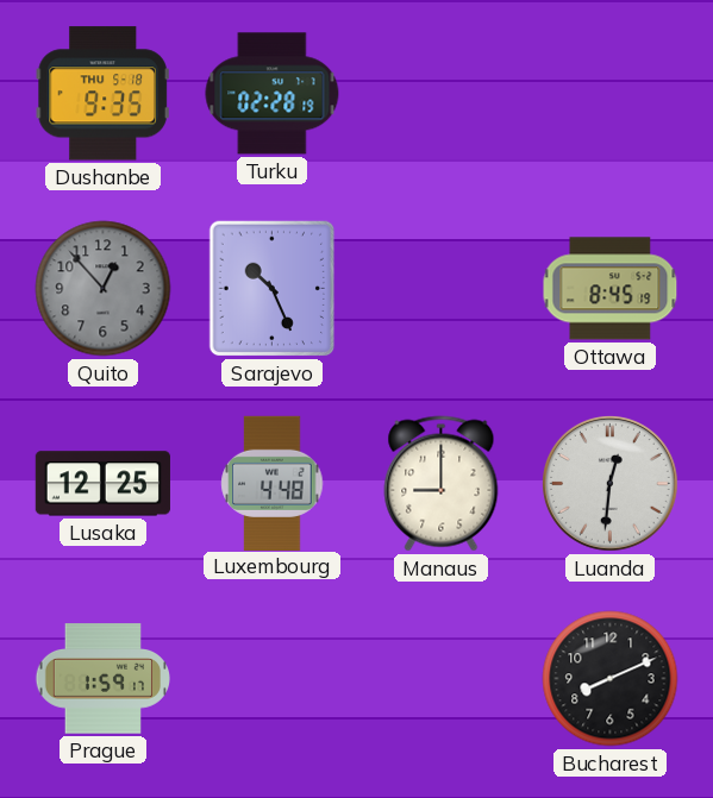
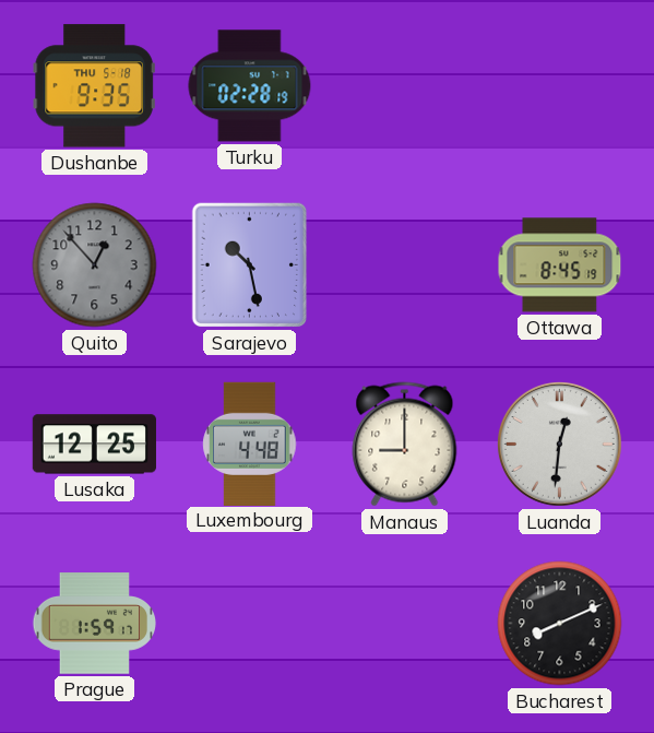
Sarajevo: 10:26 -> 10:28
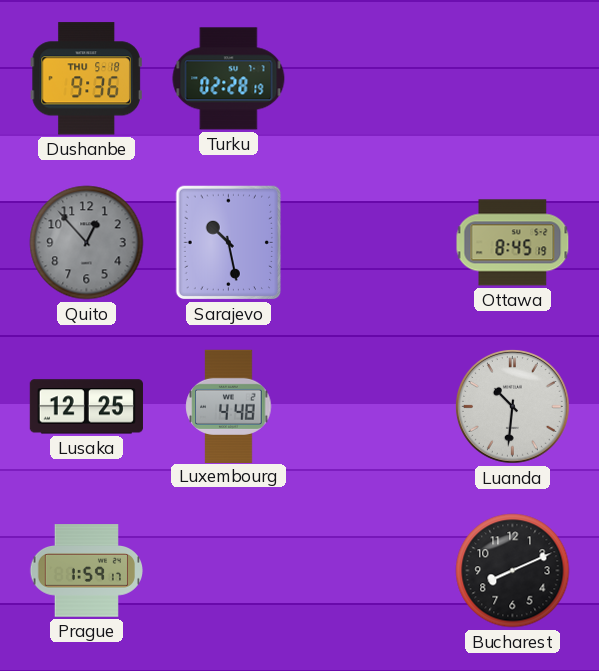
Dushanbe: 9:35 -> 9:36
Manaus: 9:00 -> none
Luanda: 12:31 -> 10:31
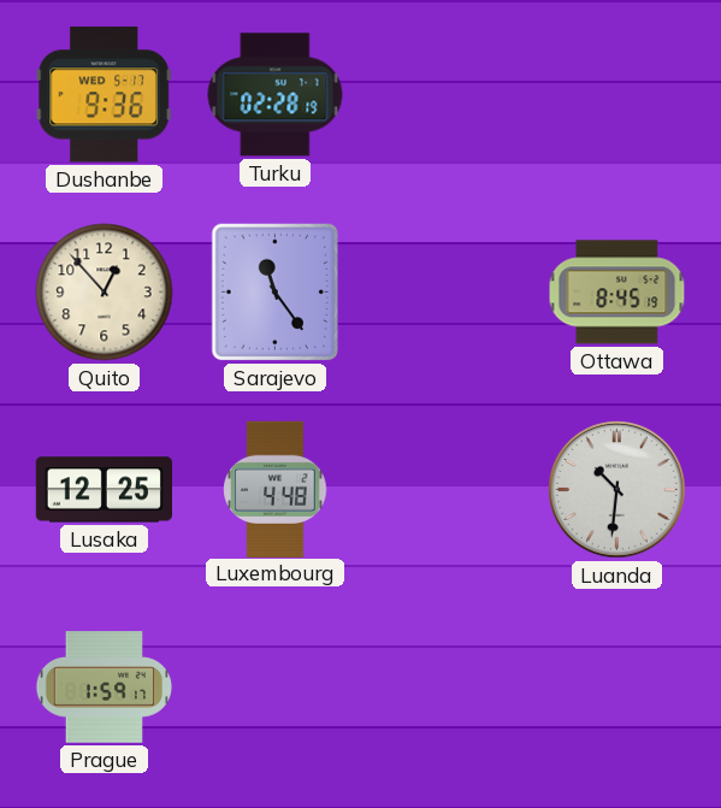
Dushanbe date: THU 5-18 -> WED 5-17
Quito dial: grey -> cream
Sarajevo: 10:28 -> 11:24
Bucharest: 8:11 -> none
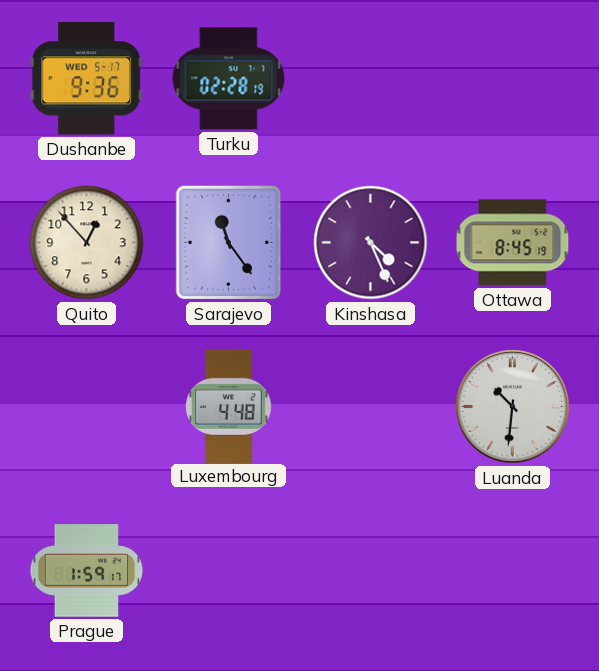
Kinshasa: none -> 4:26
Lusaka: 12:25 -> none
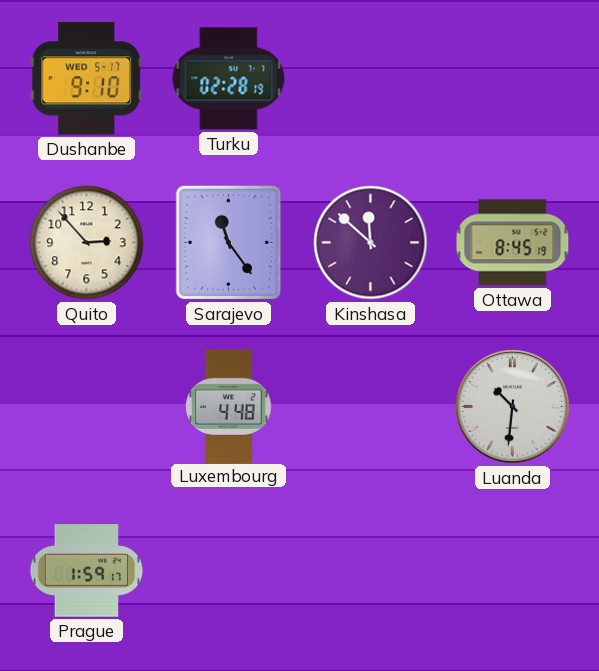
Dushanbe: 9:36 -> 9:10
Quito: 12:53 -> 2:53
Kinshasa: 4:26 -> 11:52
